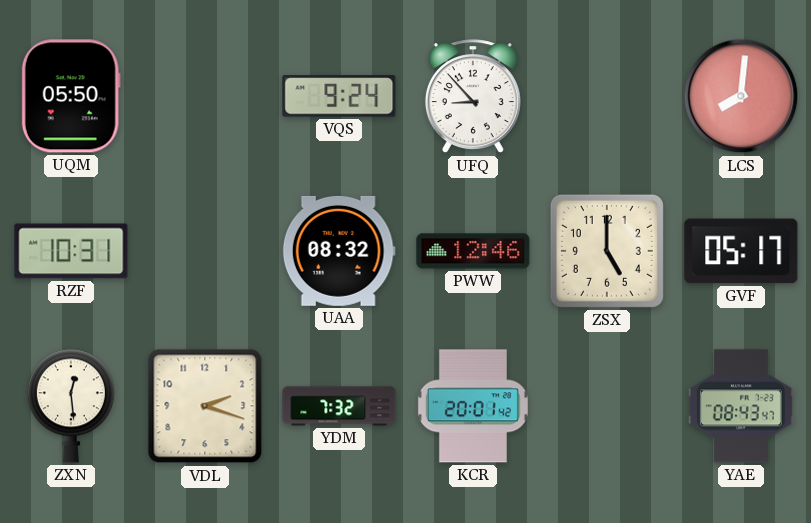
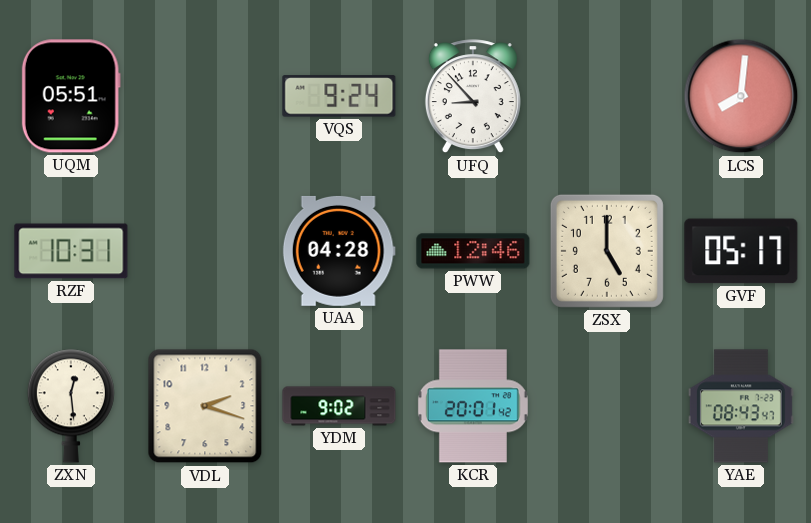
UQM: 05:50 -> 05:51
UAA: 08:32 -> 04:28
YDM: 7:32 -> 9:02
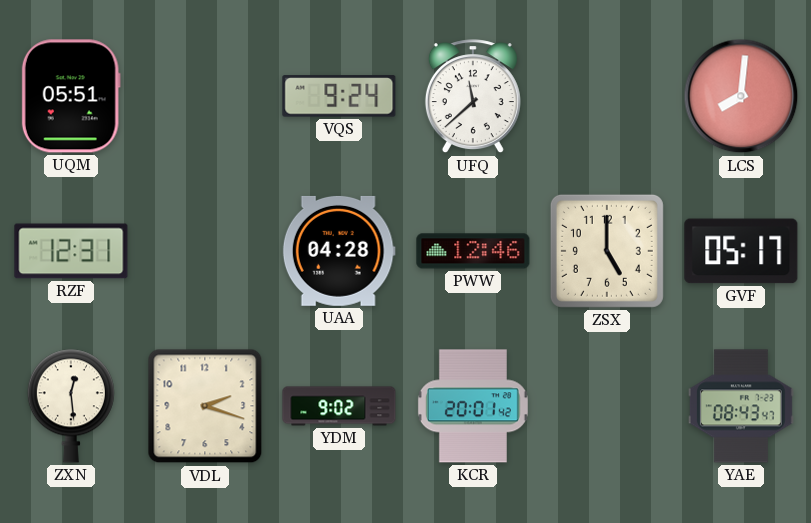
UFQ: 8:53 -> 11:38
RZF: 10:31 -> 12:31
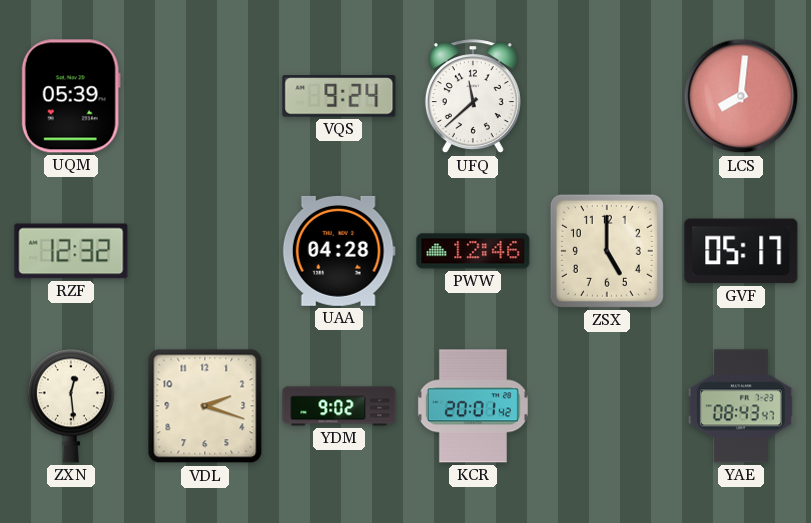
UQM: 05:51 -> 05:39
RZF: 12:31 -> 12:32
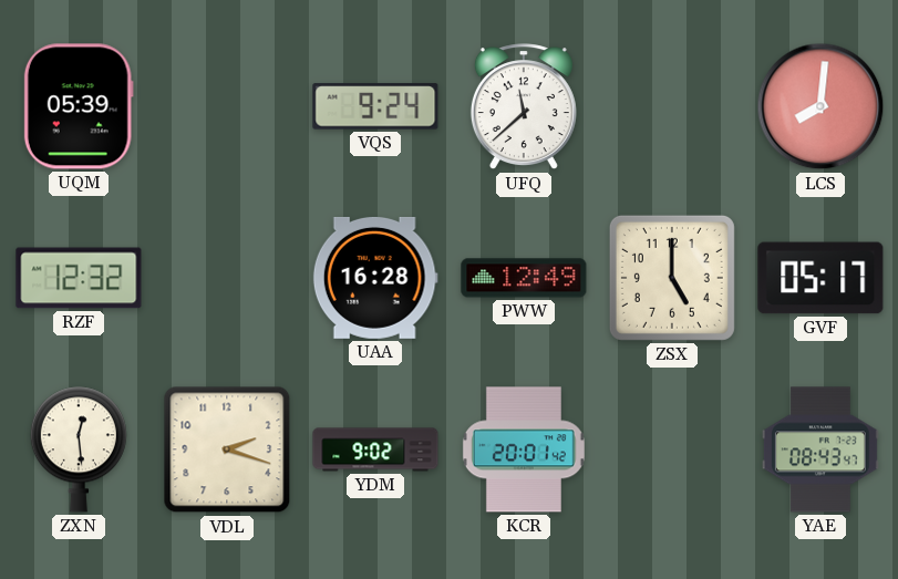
UAA: 04:28 -> 16:28
PWW: 12:46 -> 12:49
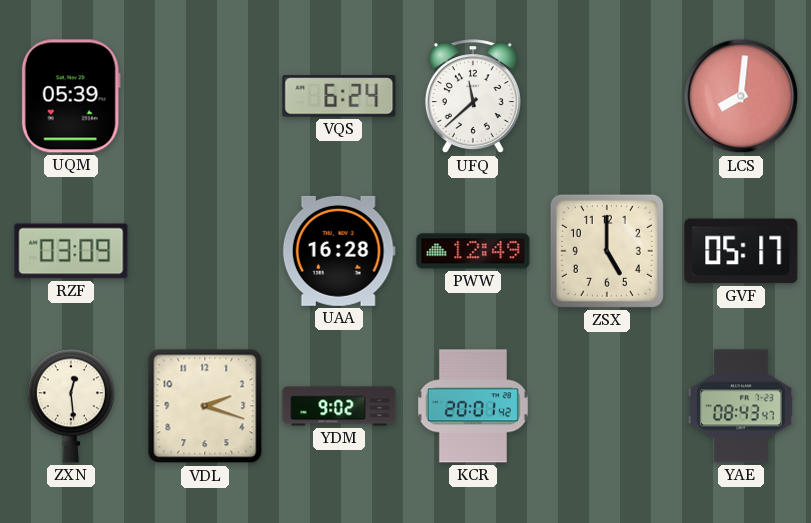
VQS: 9:24 -> 6:24
RZF: 12:32 -> 03:09
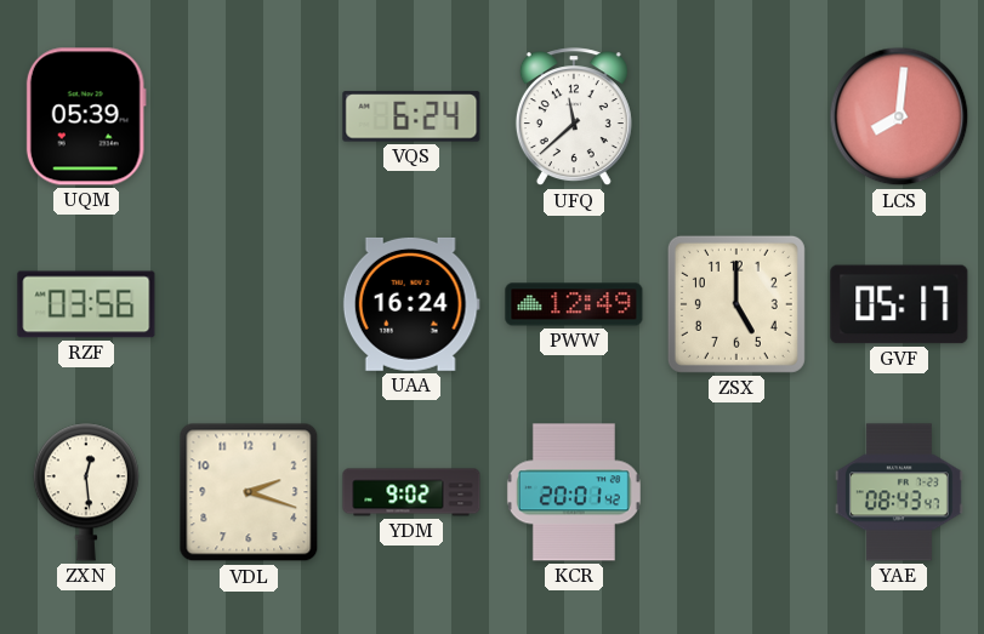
RZF: 03:09 -> 03:56
UAA: 16:28 -> 16:24
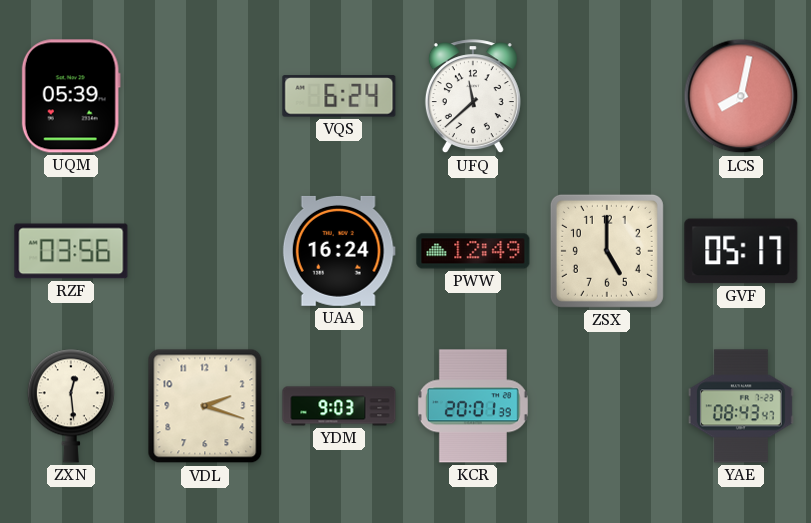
LCS: 8:01 -> 8:02
YDM: 9:02 -> 9:03
KCR: 20:01:42 -> 20:01:39
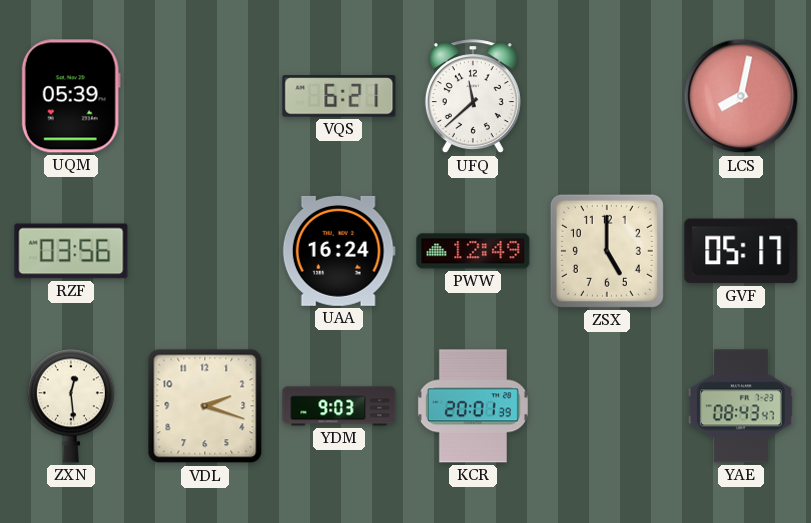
VQS: 6:24 -> 6:21
